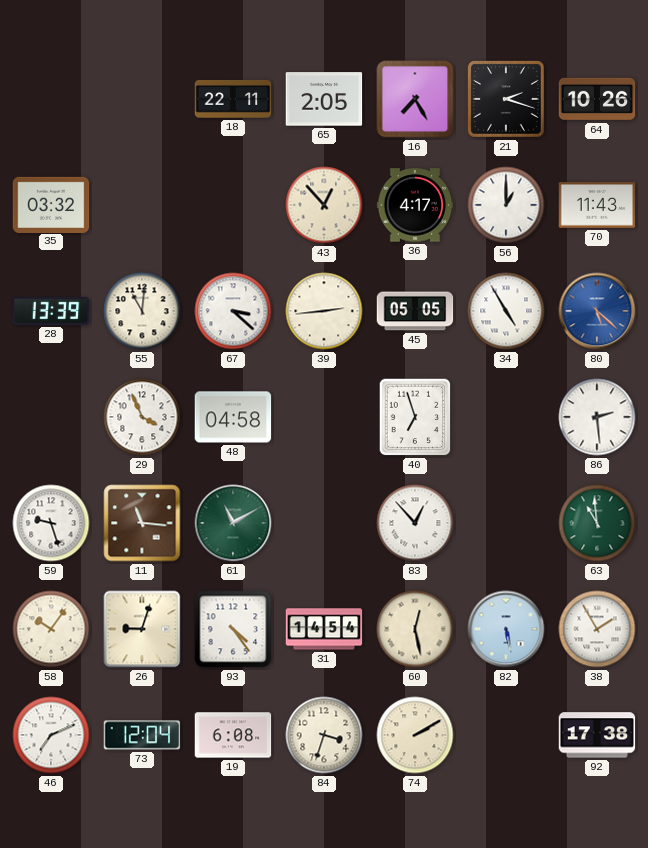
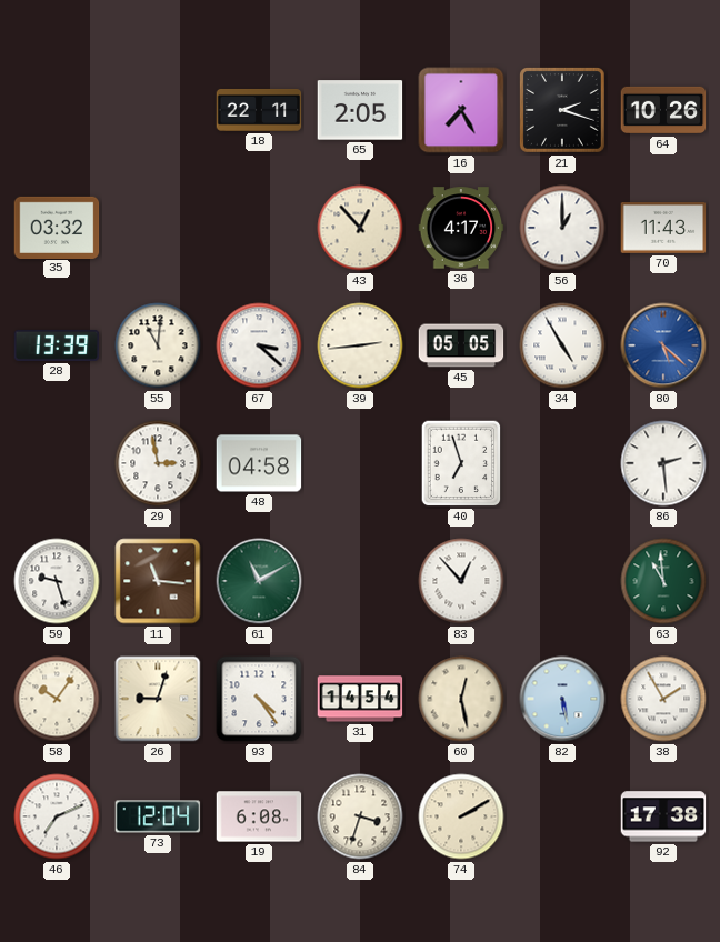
29: 3:56 -> 2:58
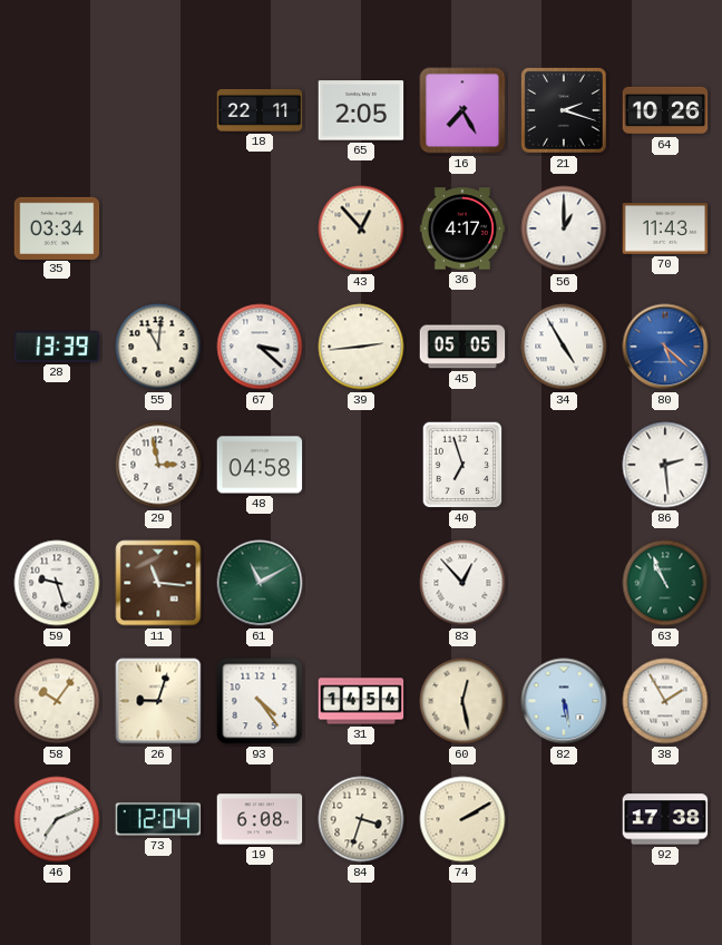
35: 03:32 -> 03:34
63: 10:59 -> 10:56
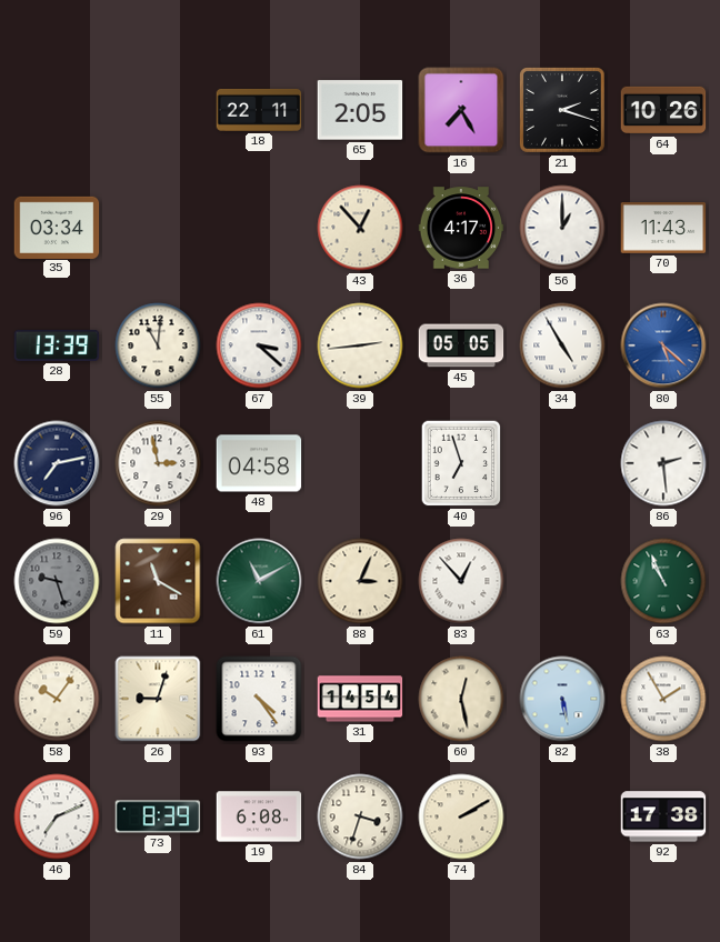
96: none -> 7:13
59 dial: white -> grey
11: 11:16 -> 11:20
88: none -> 3:04
73: 12:04 -> 8:39
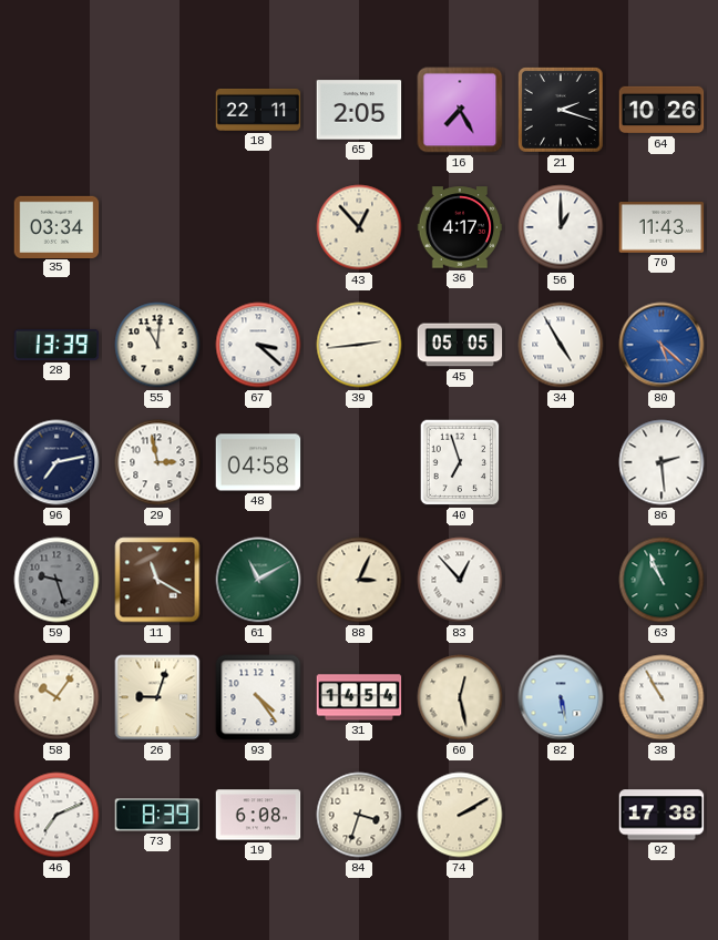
38: 1:55 -> 10:55
